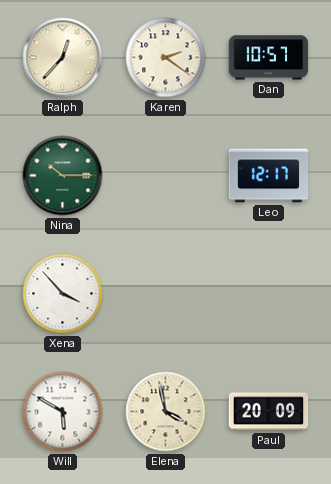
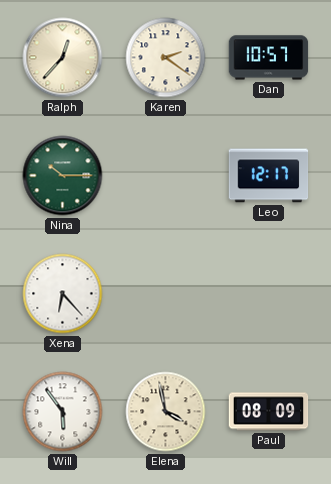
Xena: 3:53 -> 6:23
Will: 5:50 -> 5:54
Paul: 20:09 -> 08:09
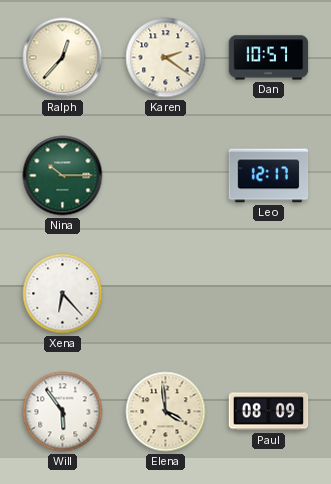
Elena: 3:58 -> 3:59
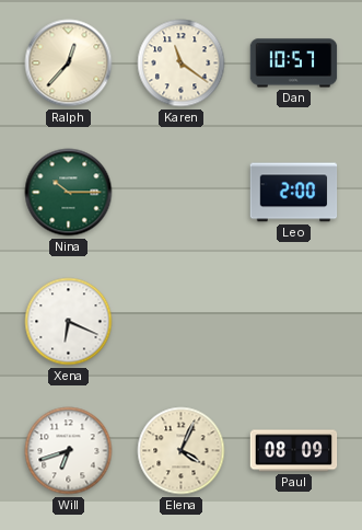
Karen: 2:21 -> 11:21
Leo: 12:17 -> 2:00
Xena: 6:23 -> 6:19
Will: 5:54 -> 6:42
Elena: 3:59 -> 4:04
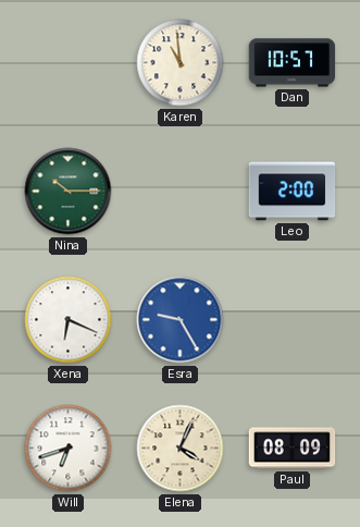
Ralph: 12:37 -> none
Karen: 11:21 -> 10:59
Esra: none -> 9:25
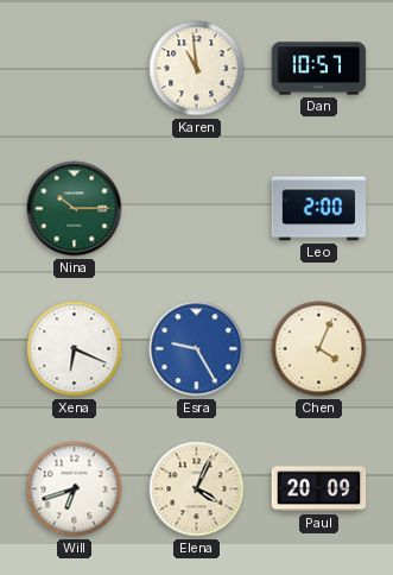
Chen: none -> 4:04
Paul: 08:09 -> 20:09
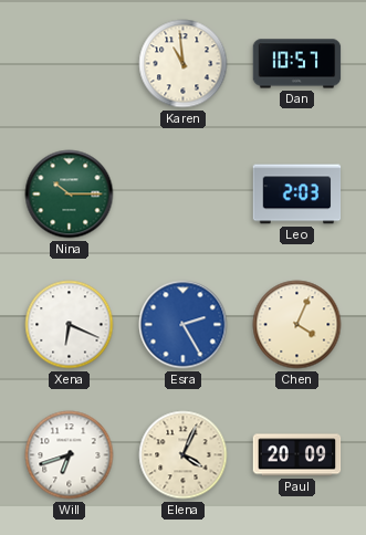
Leo: 2:00 -> 2:03
Esra: 9:25 -> 2:25
